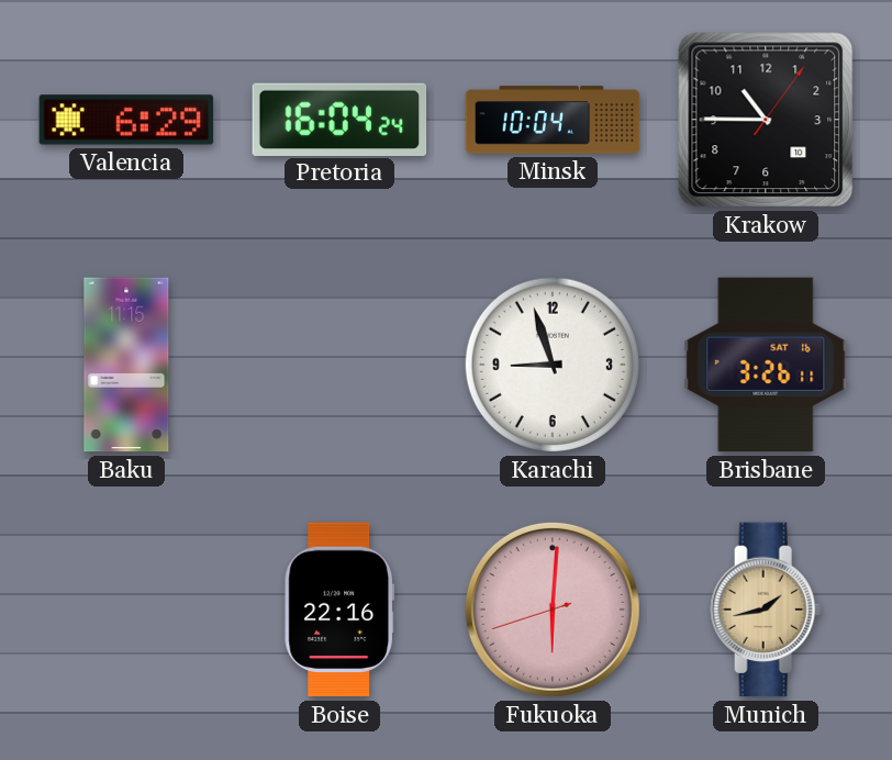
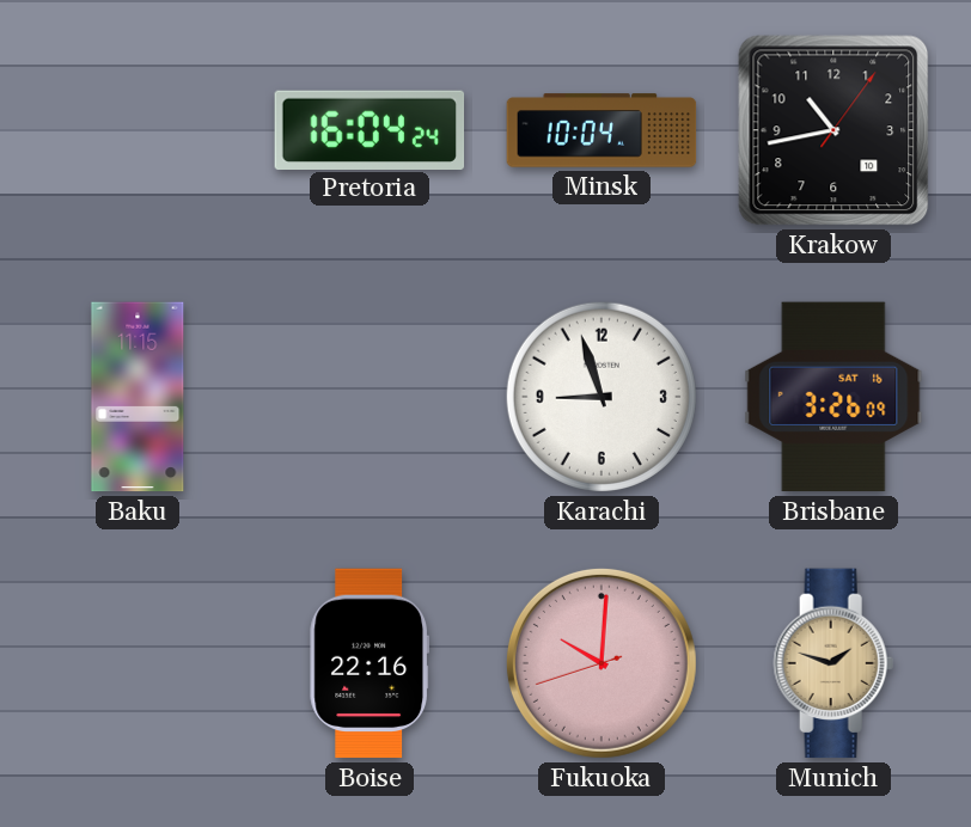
Valencia: 6:29 -> none
Krakow: 10:45 -> 10:43
Brisbane: 3:26:11 -> 3:26:09
Fukuoka: 6:00 -> 10:00
Munich: 1:43 -> 1:48
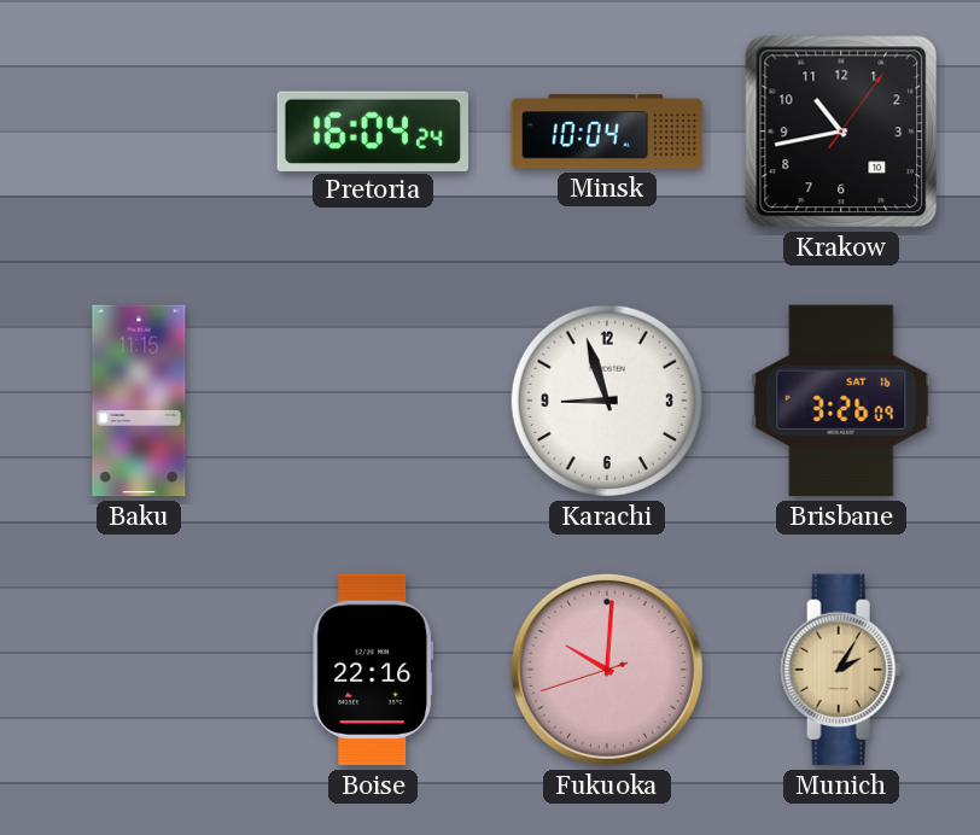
Munich: 1:48 -> 2:05
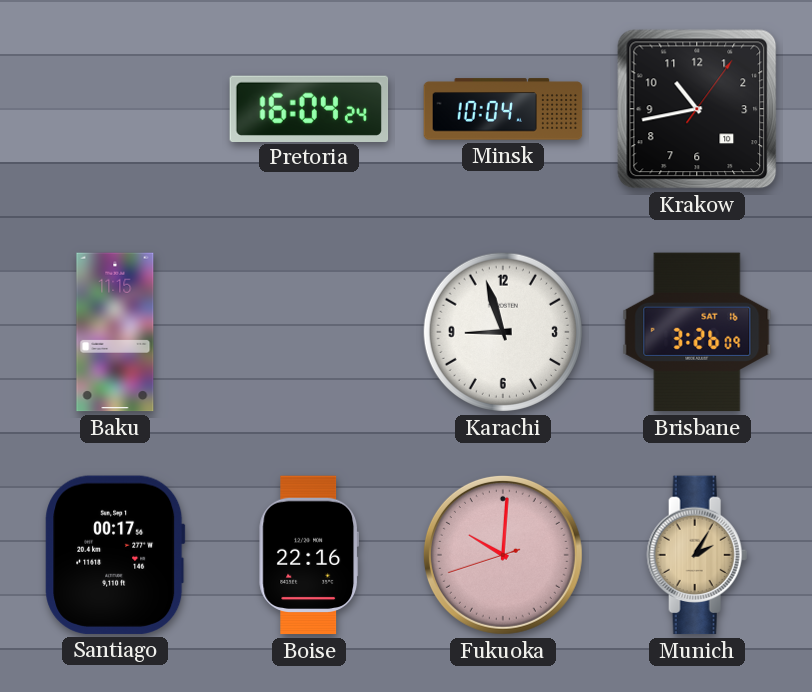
Santiago: none -> 00:17
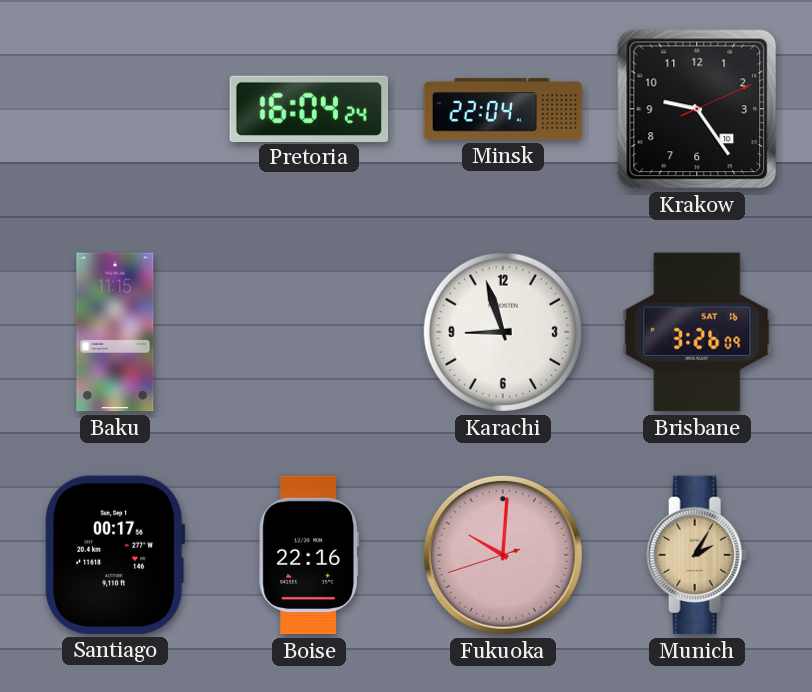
Minsk: 10:04 -> 22:04
Krakow: 10:43 -> 9:24
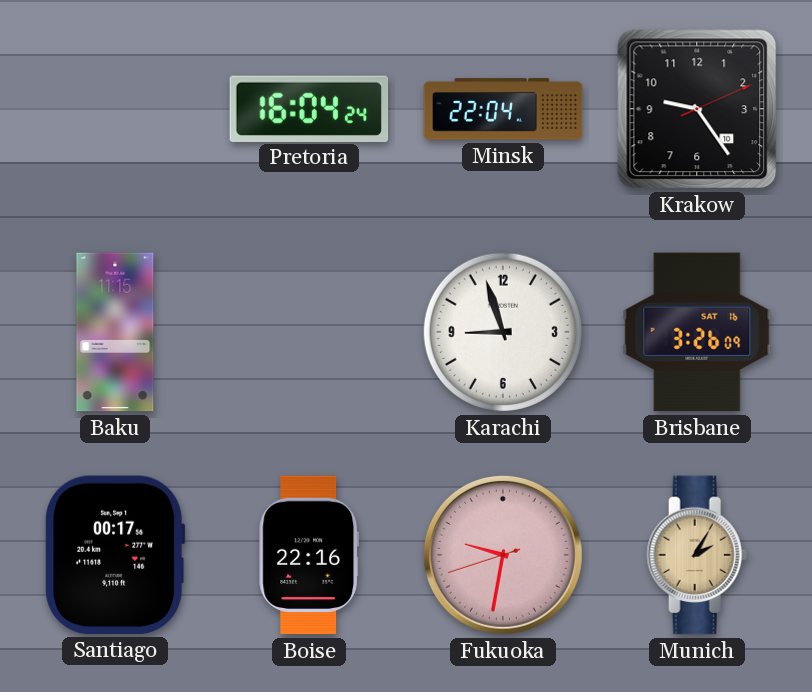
Fukuoka: 10:00 -> 9:31
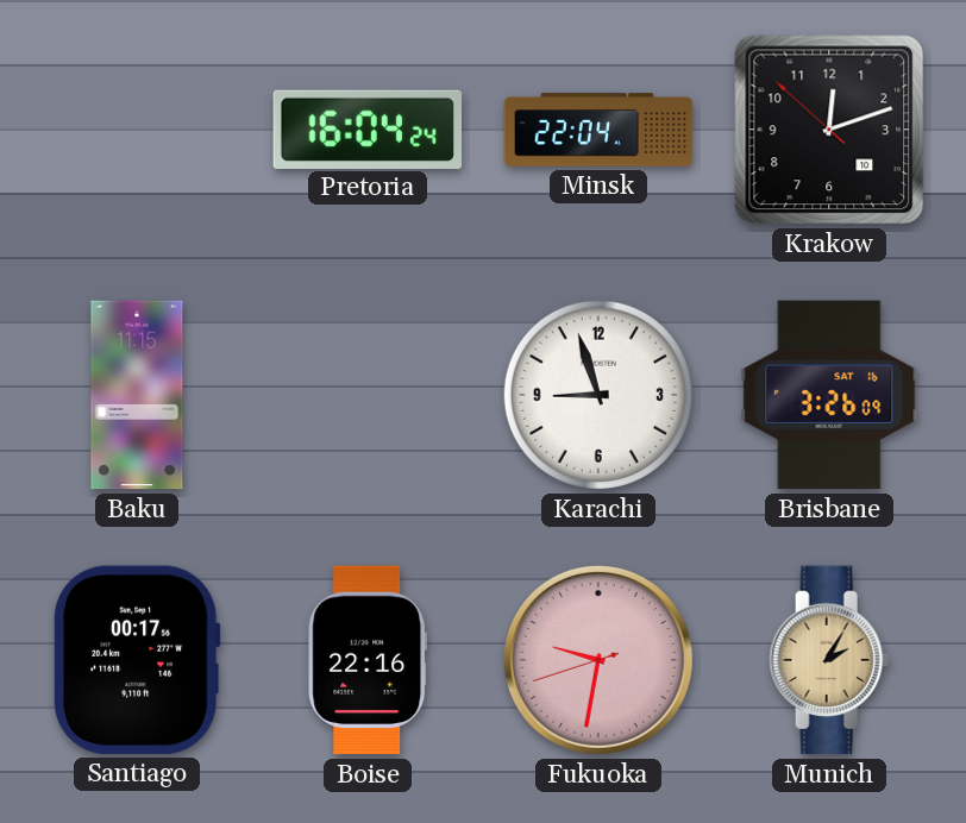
Krakow: 9:24 -> 12:11
